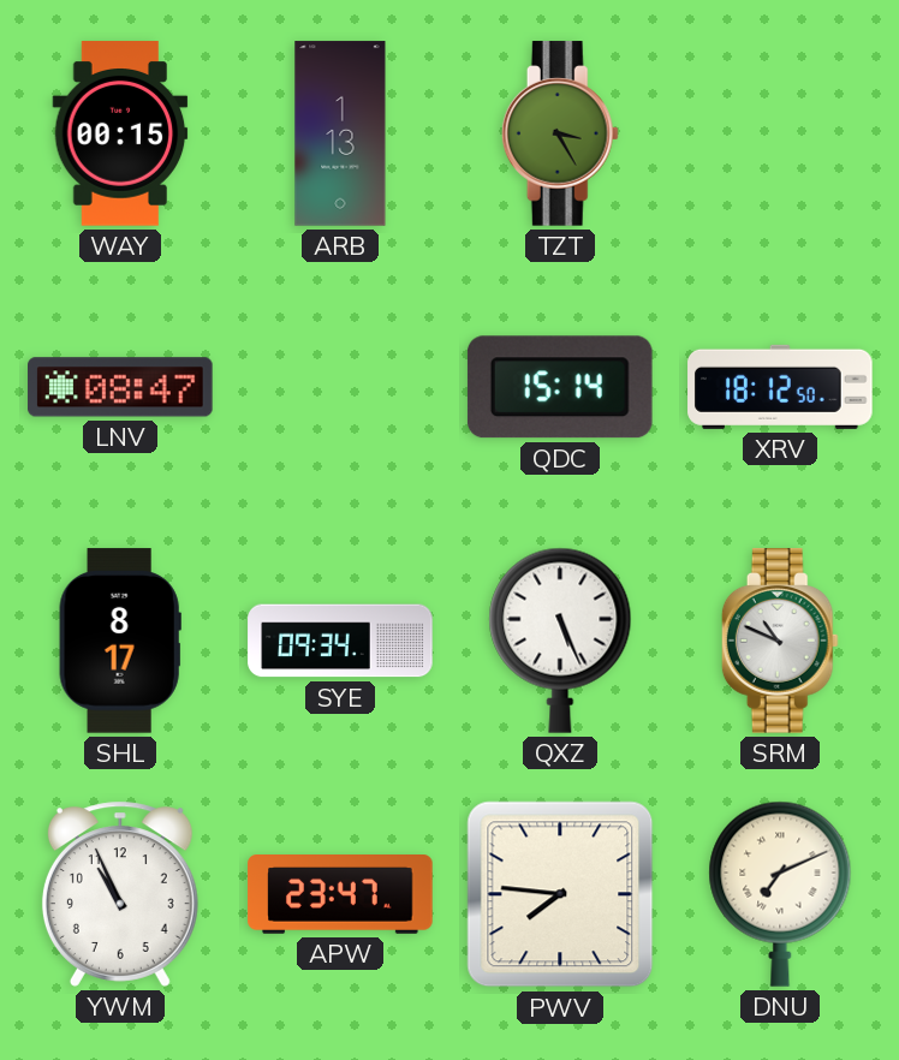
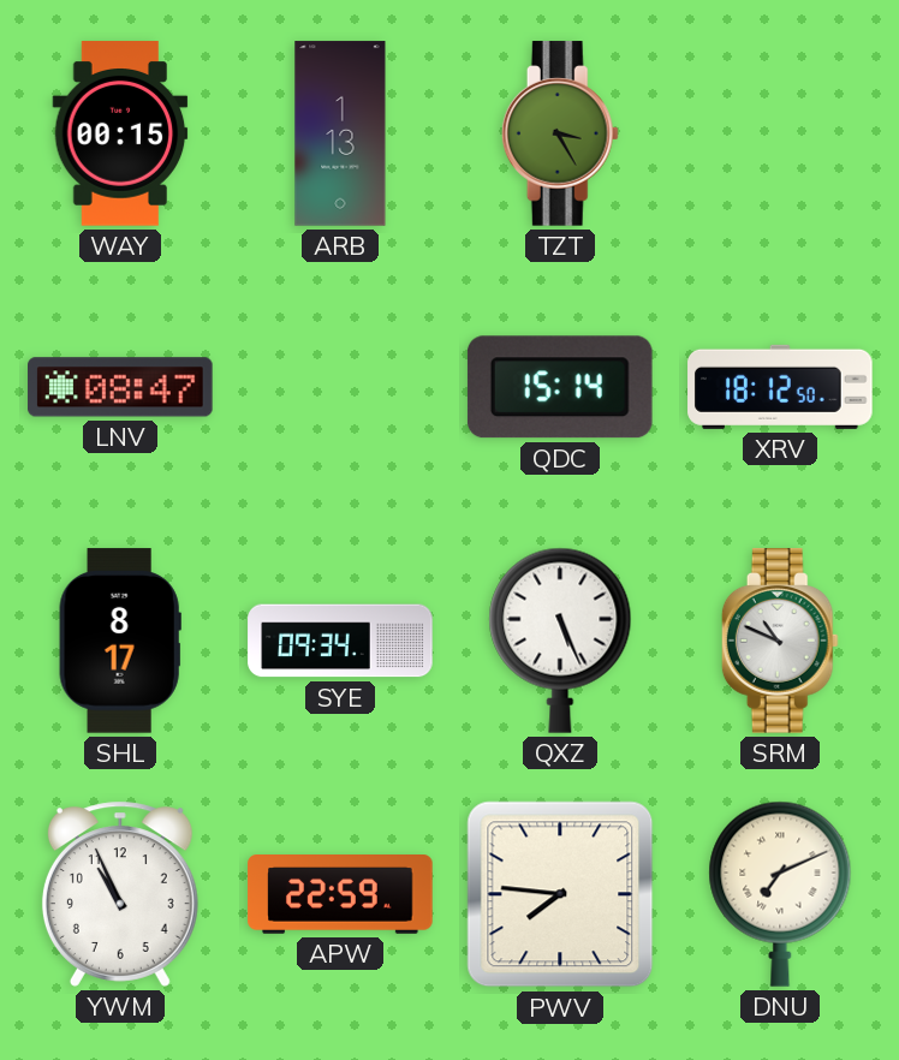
APW: 23:47 -> 22:59
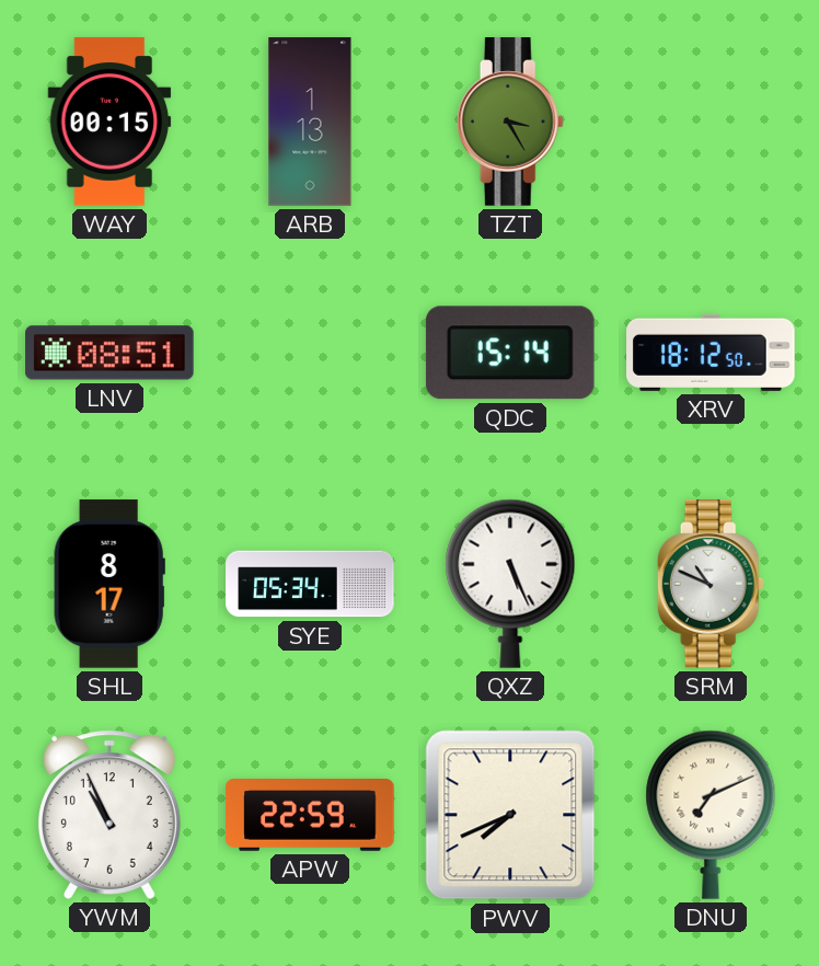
LNV: 08:47 -> 08:51
SYE: 09:34 -> 05:34
PWV: 7:46 -> 7:41
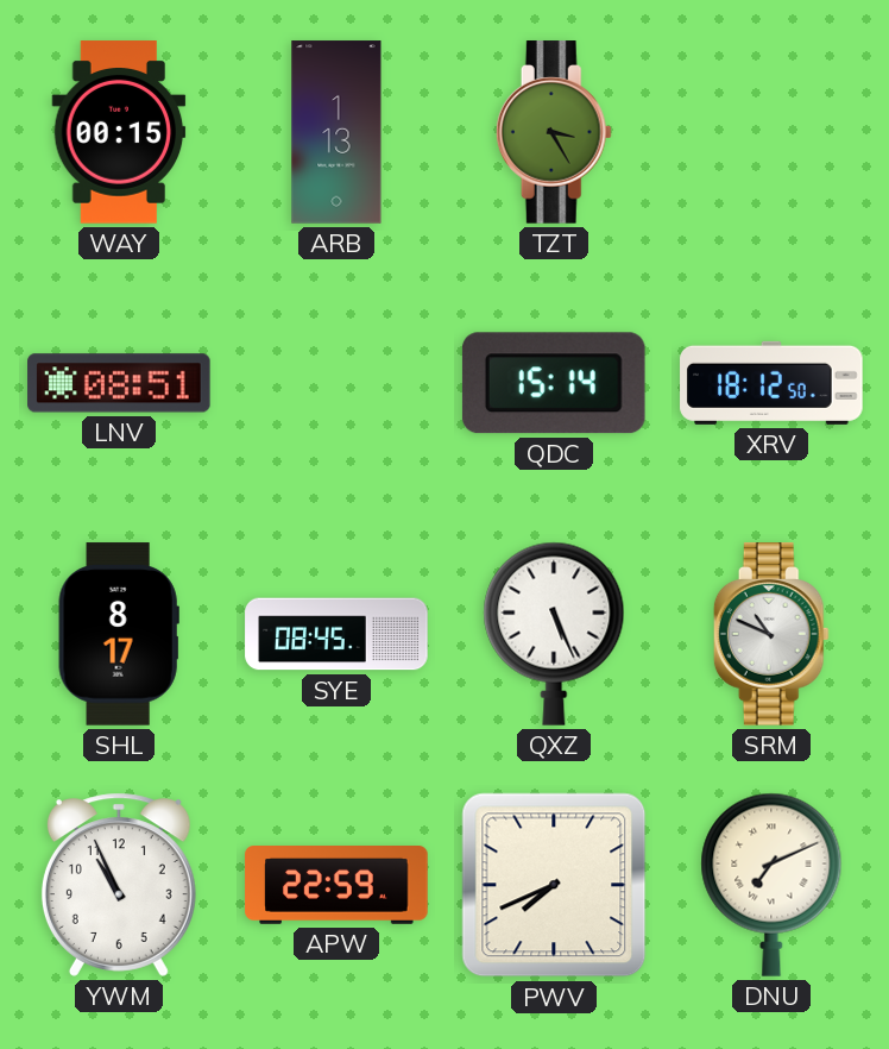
SYE: 05:34 -> 08:45
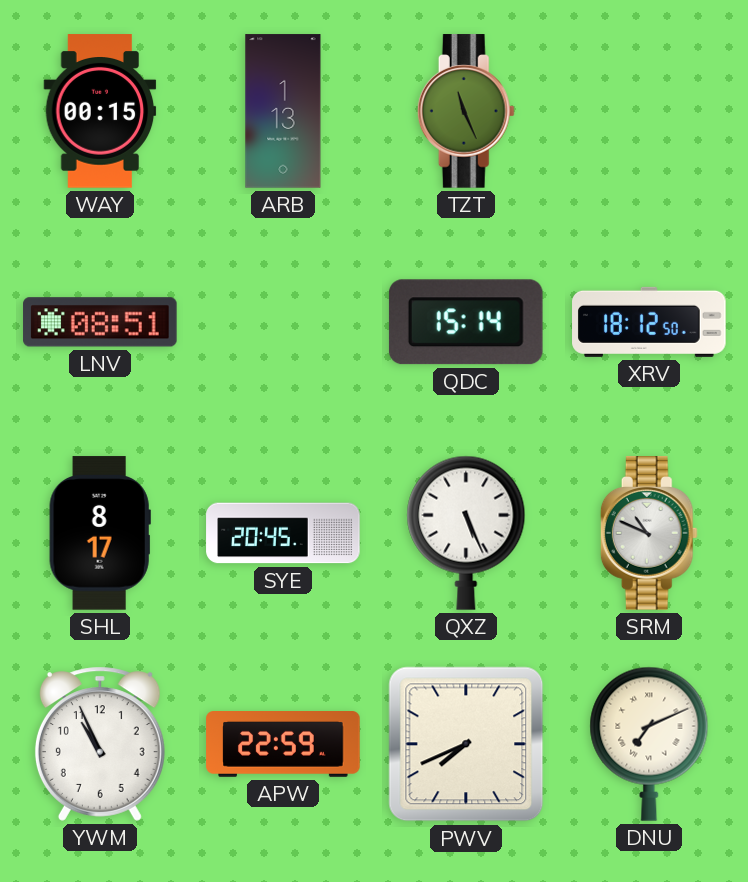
TZT: 3:25 -> 11:26
SYE: 08:45 -> 20:45
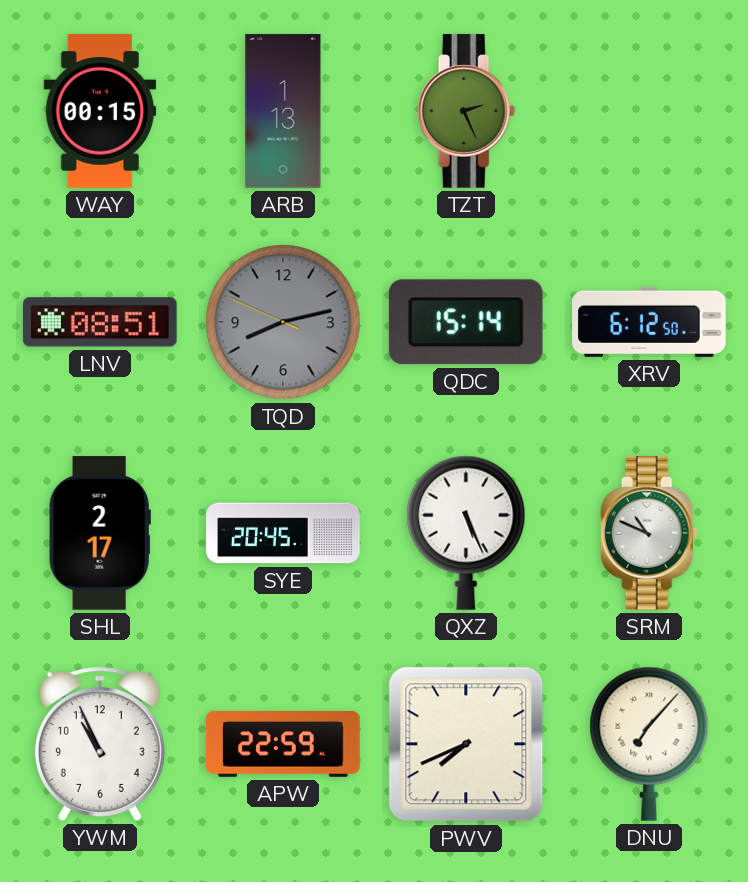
TZT: 11:26 -> 2:26
TQD: none -> 8:12
XRV: 18:12 -> 6:12
SHL: 8:17 -> 2:17
DNU: 7:11 -> 7:07
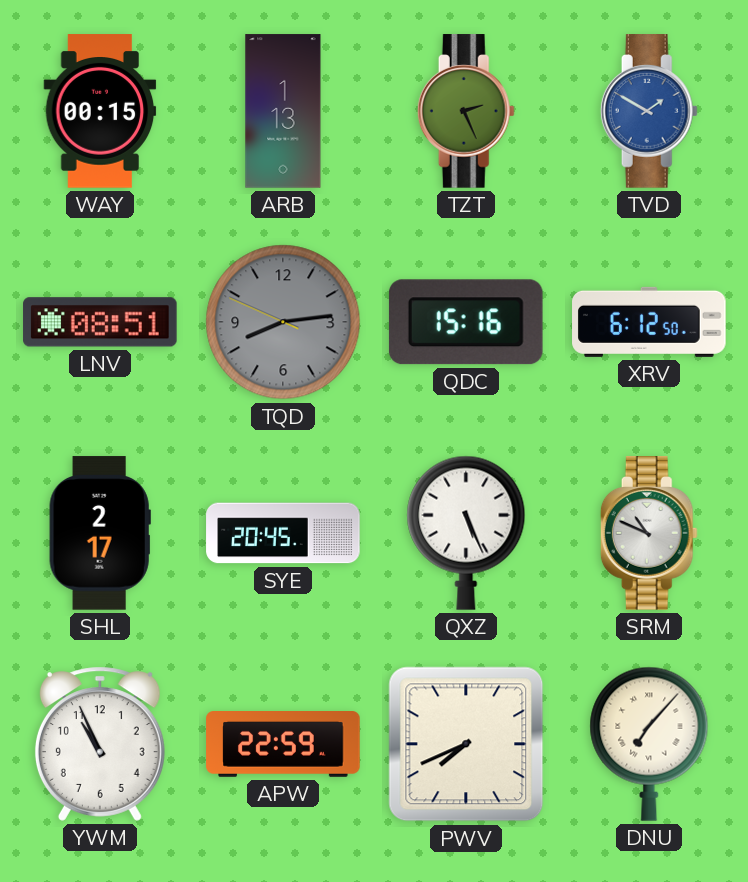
TVD: none -> 1:50
TQD: 8:12 -> 8:13
QDC: 15:14 -> 15:16
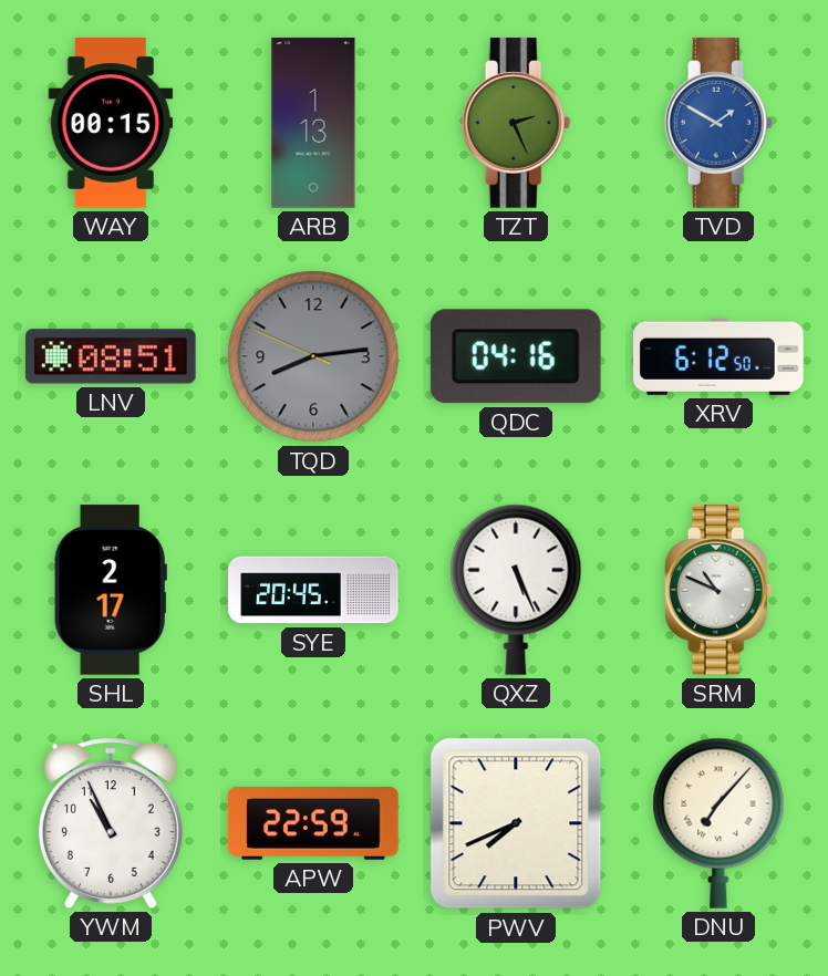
QDC: 15:16 -> 04:16
